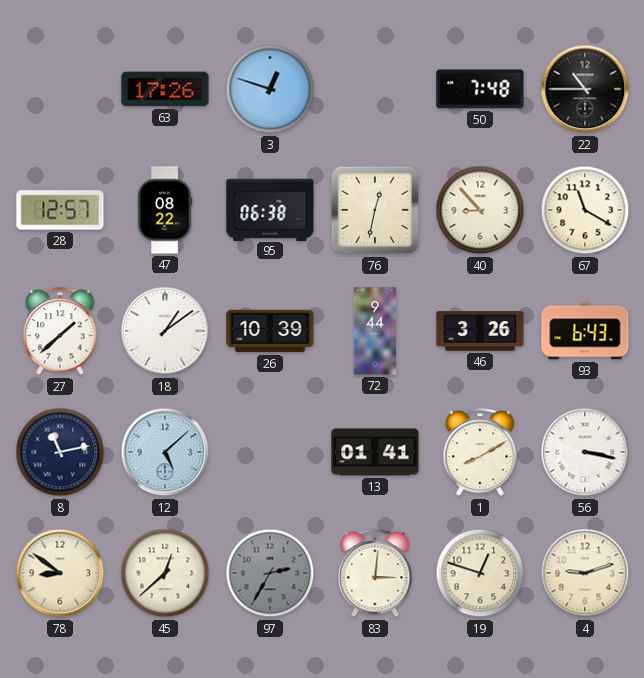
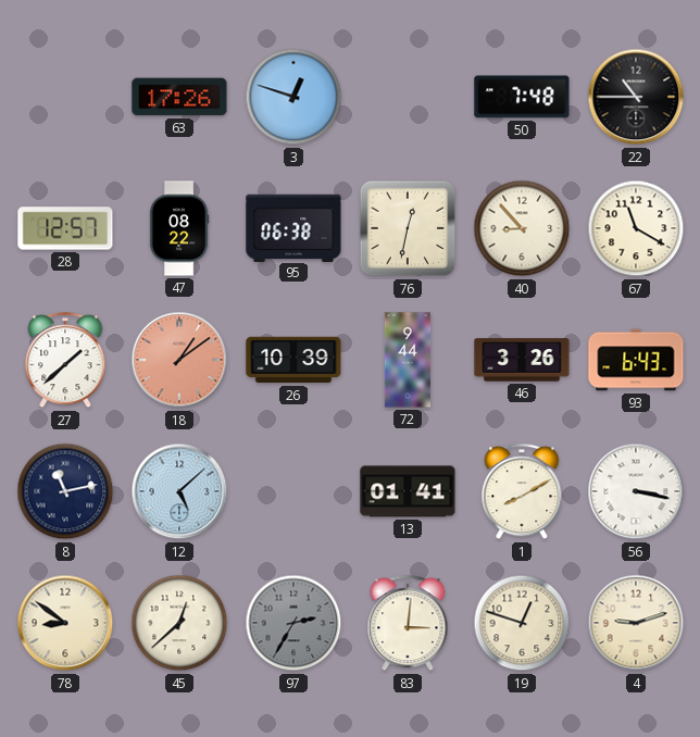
18 dial: white -> salmon
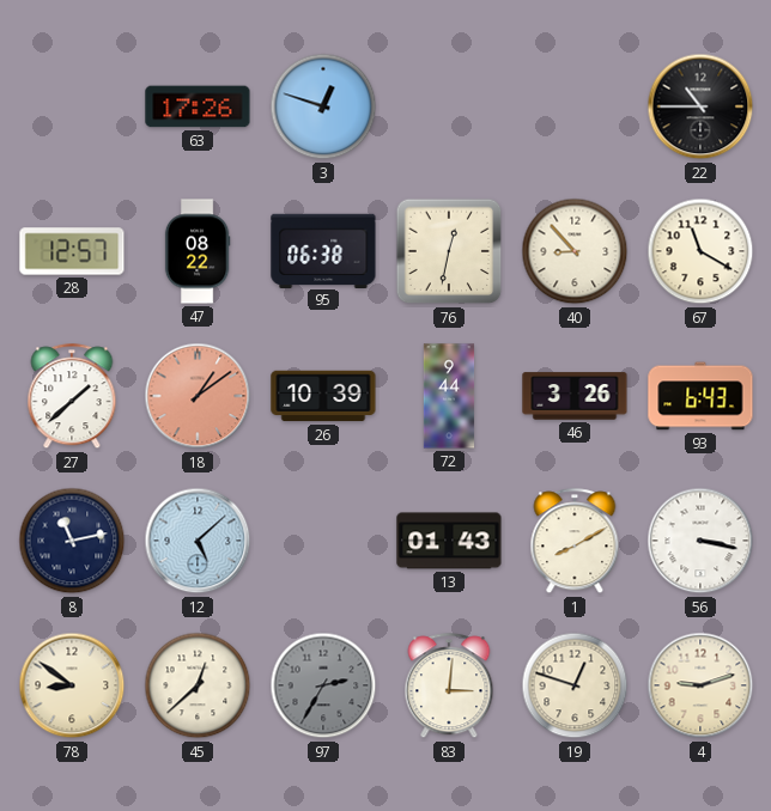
50: 7:48 -> none
13: 01:41 -> 01:43
